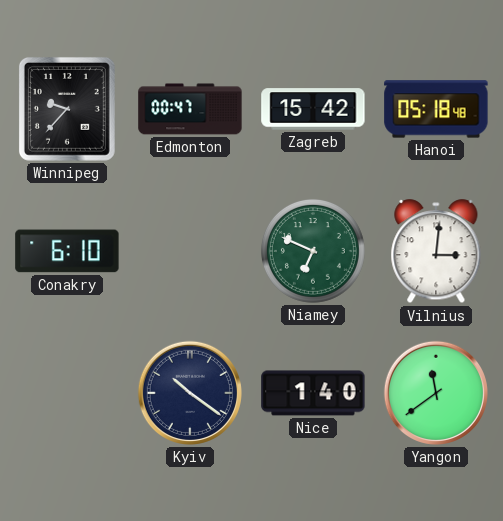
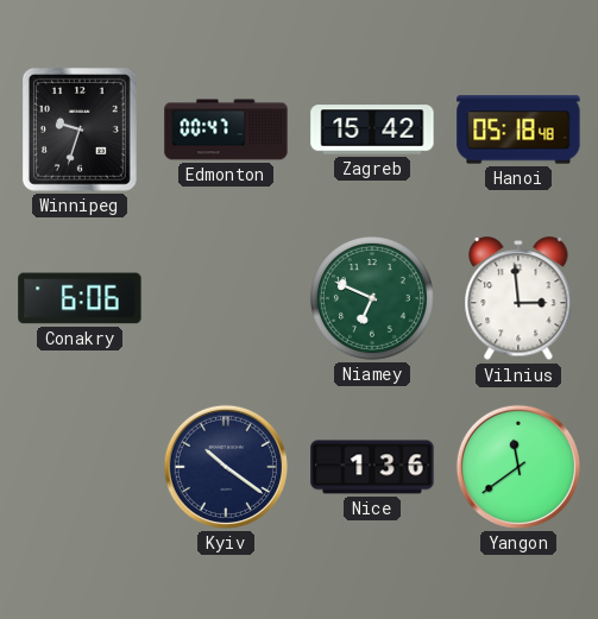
Winnipeg: 9:37 -> 9:33
Conakry: 6:10 -> 6:06
Vilnius: 3:01 -> 2:59
Nice: 1:40 -> 1:36
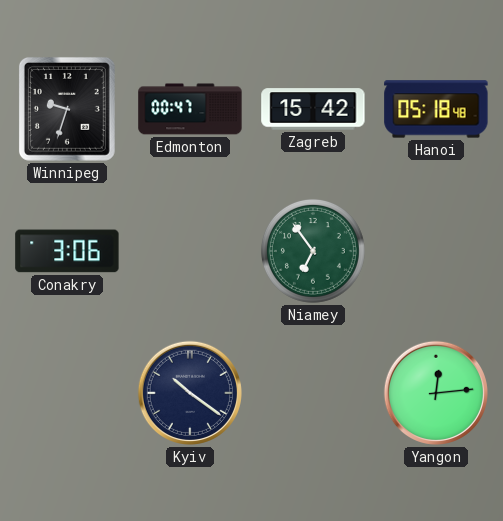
Conakry: 6:06 -> 3:06
Niamey: 6:49 -> 6:54
Vilnius: 2:59 -> none
Nice: 1:36 -> none
Yangon: 11:39 -> 12:14
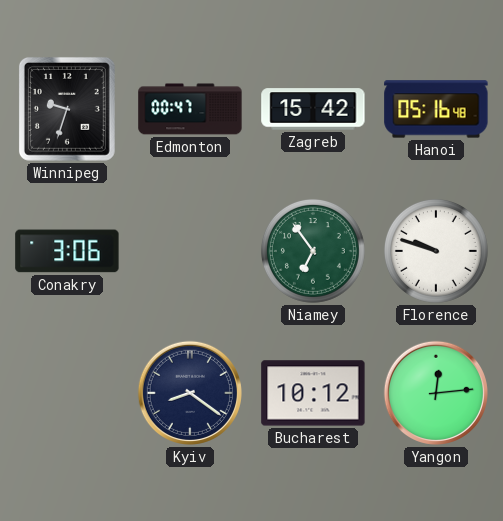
Hanoi: 05:18 -> 05:16
Florence: none -> 9:48
Kyiv: 10:21 -> 8:21
Bucharest: none -> 10:12
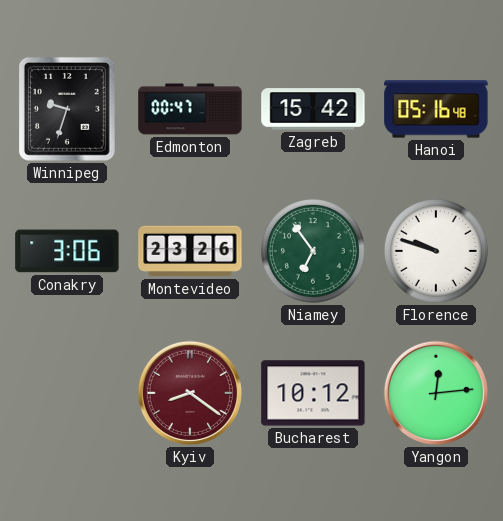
Montevideo: none -> 23:26
Kyiv dial: navy -> burgundy
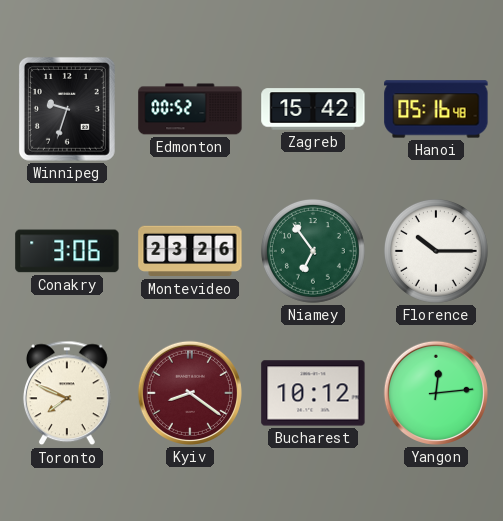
Edmonton: 00:47 -> 00:52
Florence: 9:48 -> 10:15
Toronto: none -> 7:49
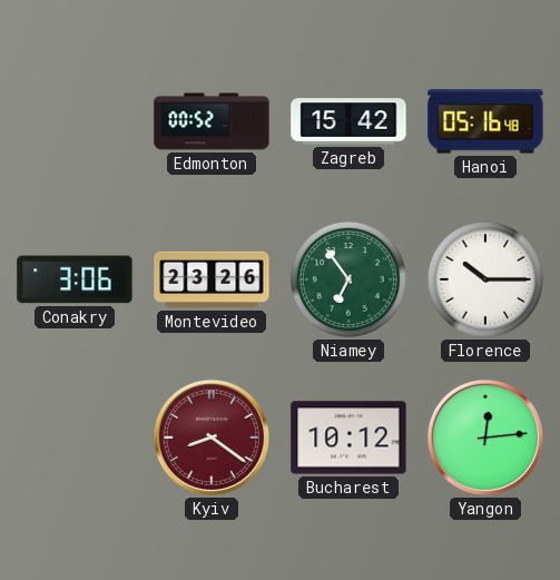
Winnipeg: 9:33 -> none
Toronto: 7:49 -> none
